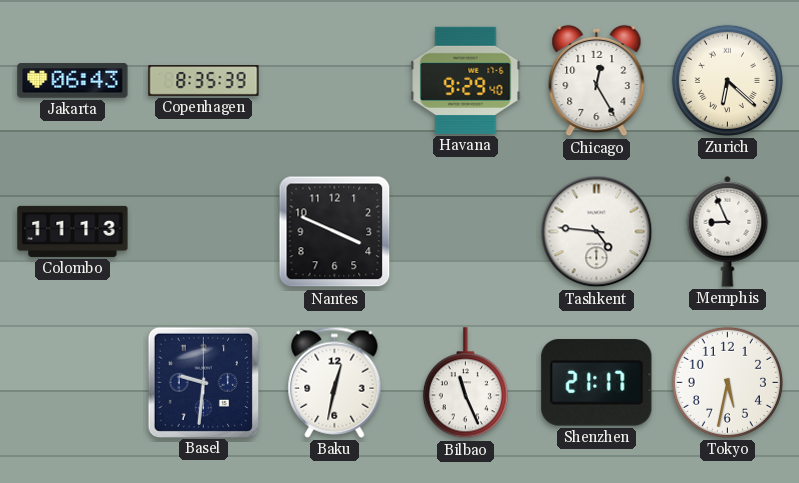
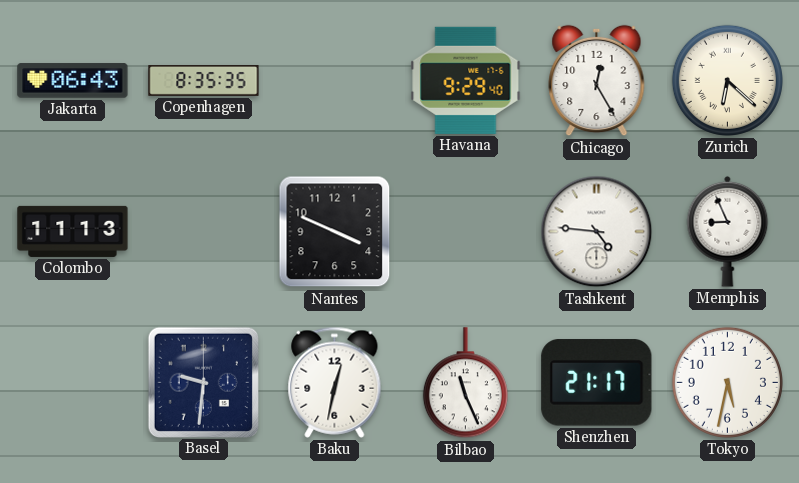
Copenhagen: 8:35:39 -> 8:35:35
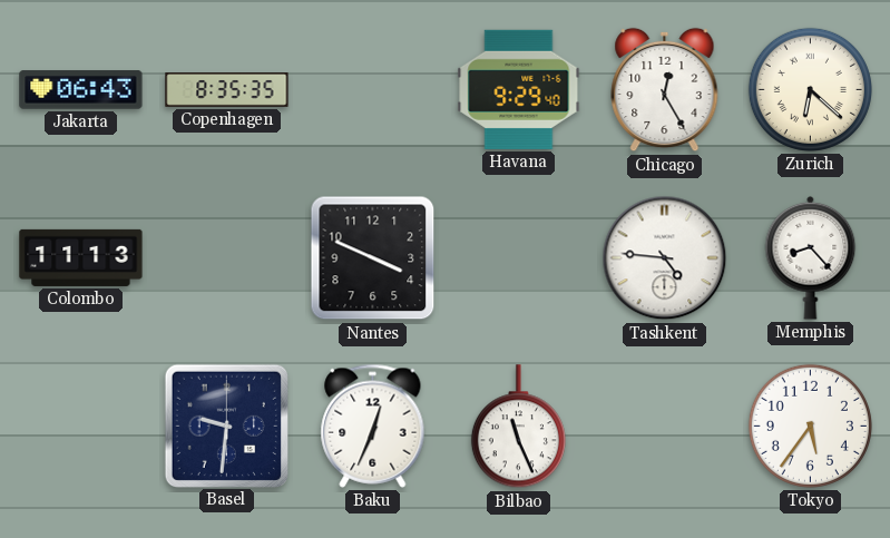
Memphis: 8:56 -> 8:23
Baku: 12:32 -> 12:34
Shenzhen: 21:17 -> none
Tokyo: 5:32 -> 5:36
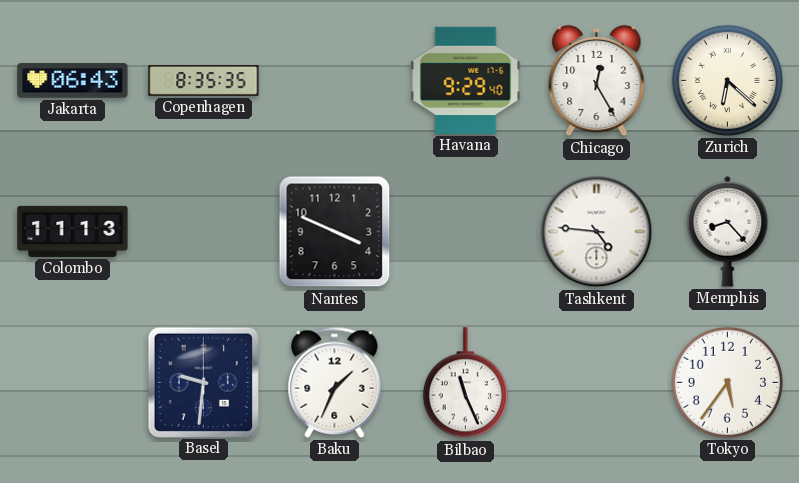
Baku: 12:34 -> 1:34
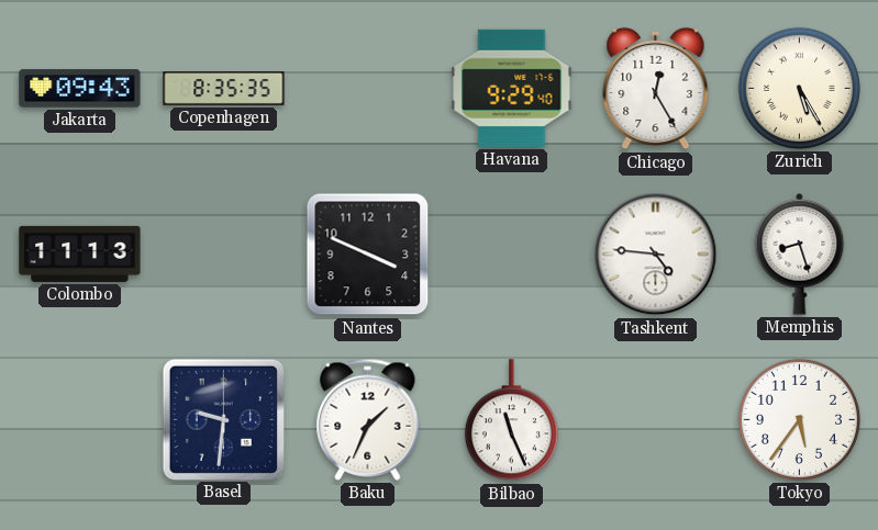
Jakarta: 06:43 -> 09:43
Zurich: 6:22 -> 5:25
Memphis: 8:23 -> 8:27
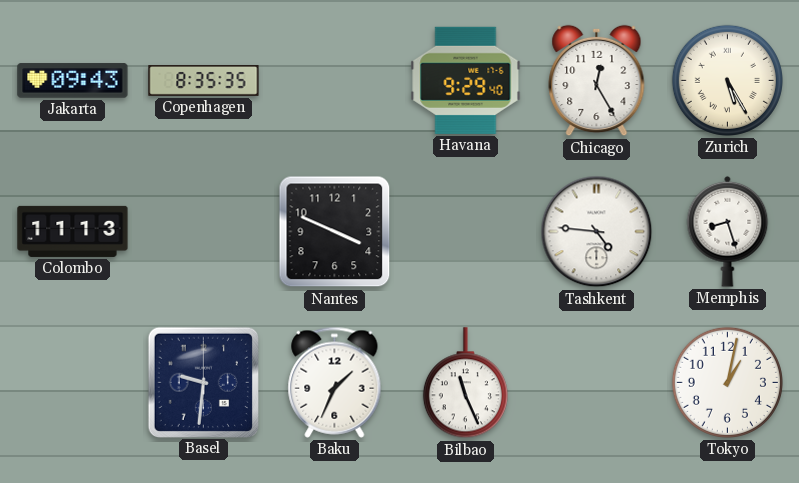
Tokyo: 5:36 -> 1:02
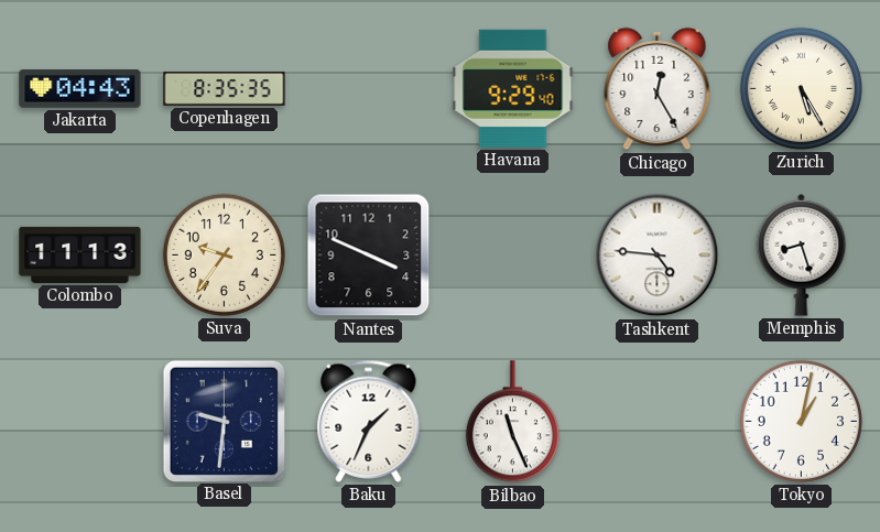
Jakarta: 09:43 -> 04:43
Suva: none -> 9:36
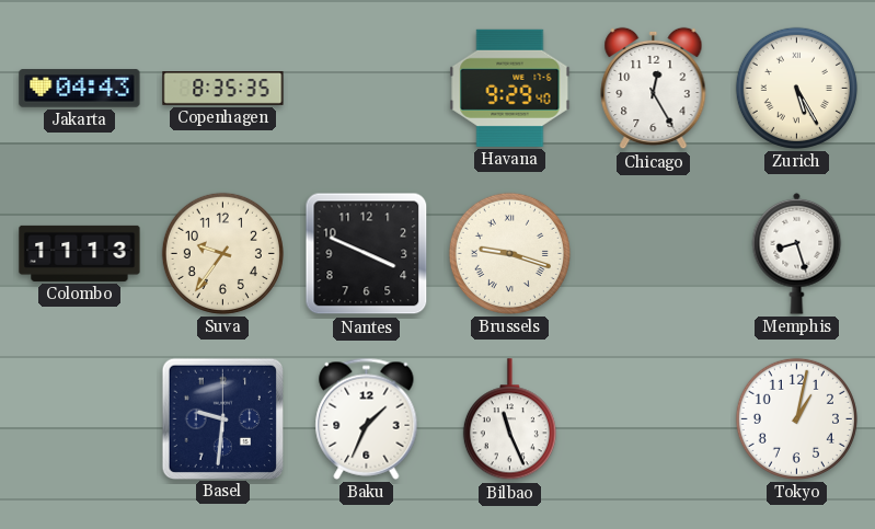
Brussels: none -> 9:18
Tashkent: 4:46 -> none
